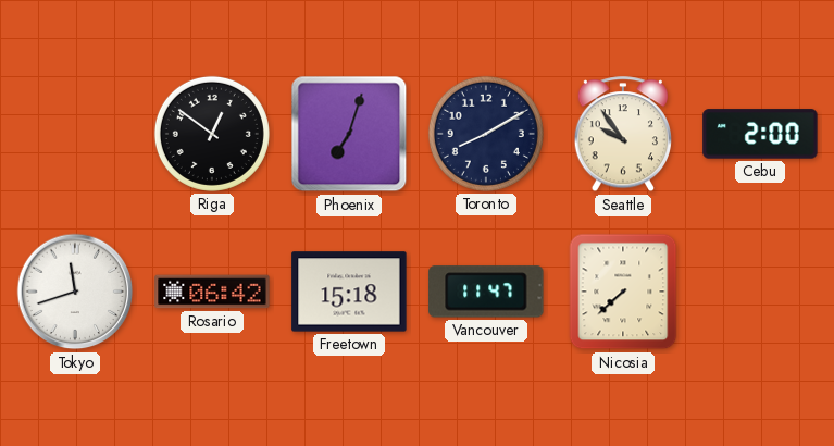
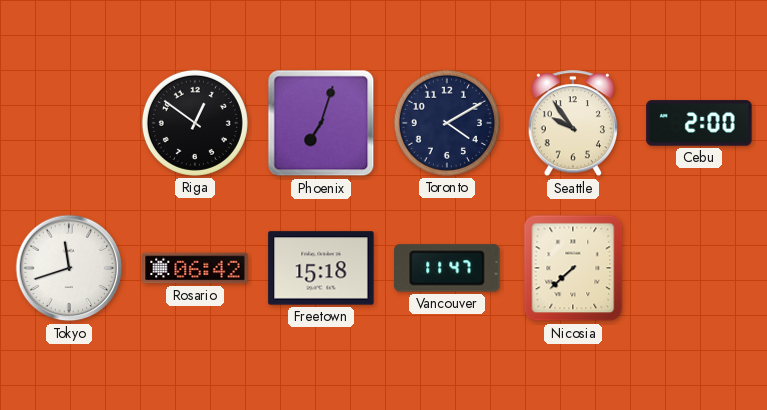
Toronto: 8:10 -> 4:10
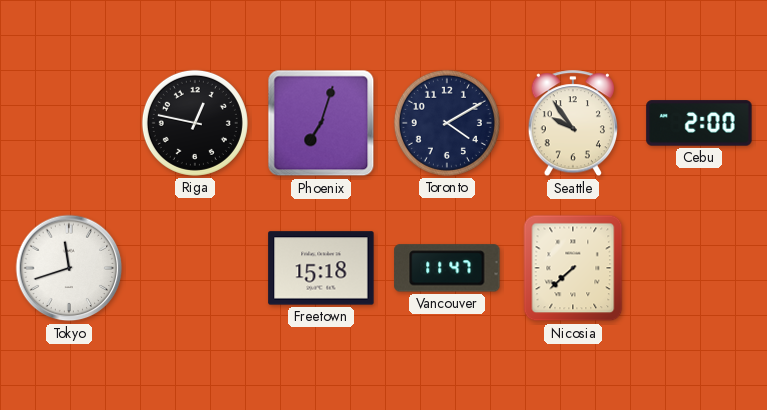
Riga: 12:51 -> 12:47
Rosario: 06:42 -> none
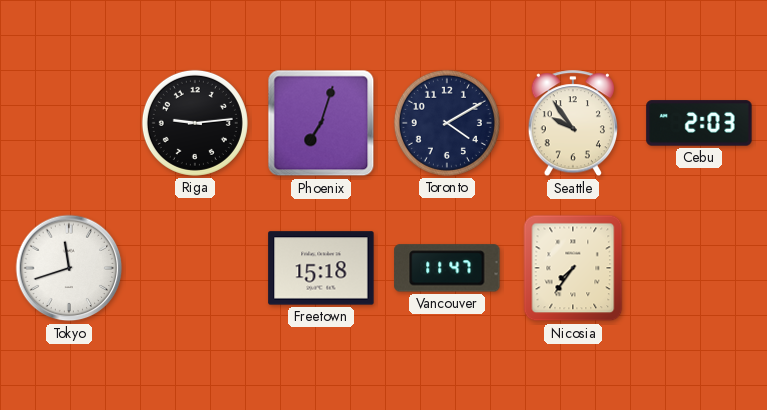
Riga: 12:47 -> 9:14
Cebu: 2:00 -> 2:03
Nicosia: 7:38 -> 7:36
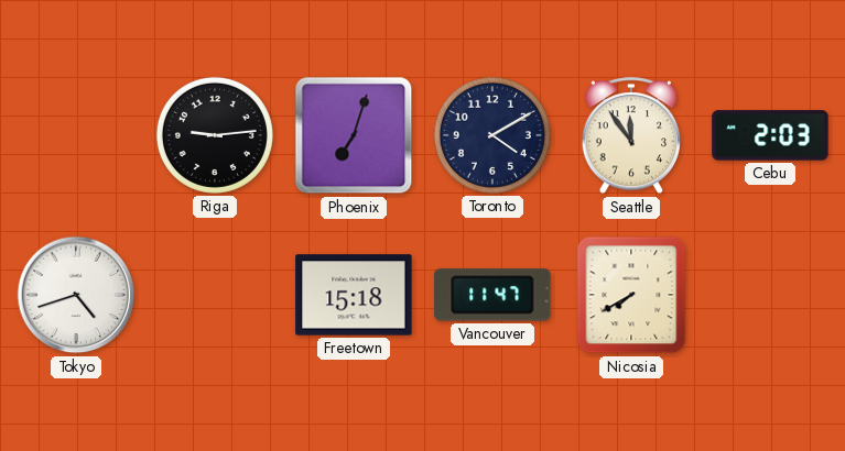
Seattle: 9:54 -> 11:54
Tokyo: 11:42 -> 4:42
Nicosia: 7:36 -> 7:40
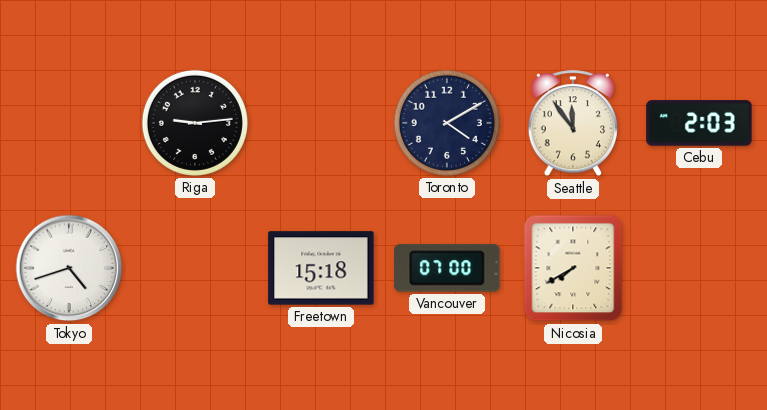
Phoenix: 7:03 -> none
Vancouver: 11:47 -> 07:00
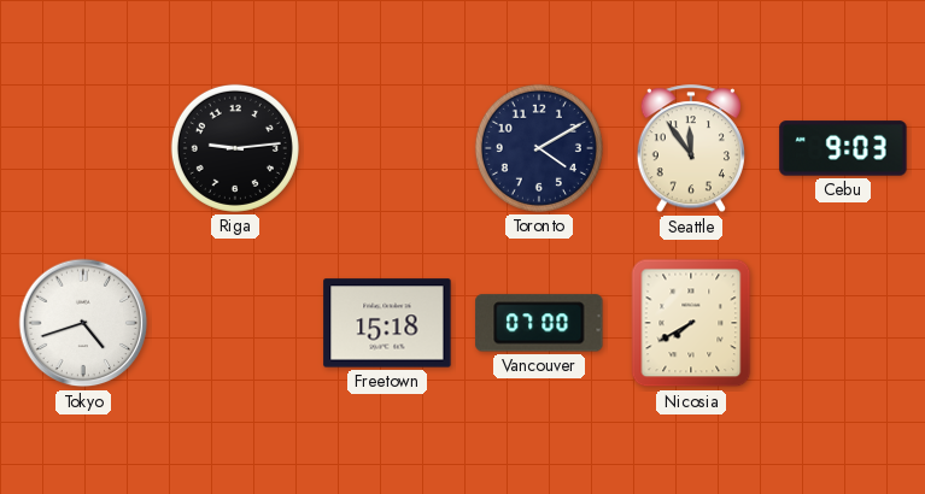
Cebu: 2:03 -> 9:03
